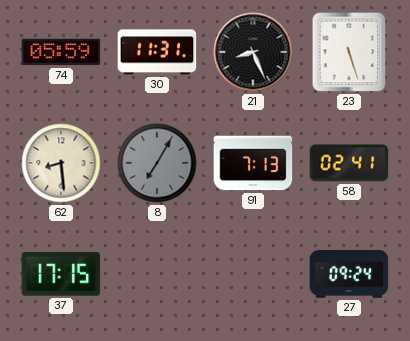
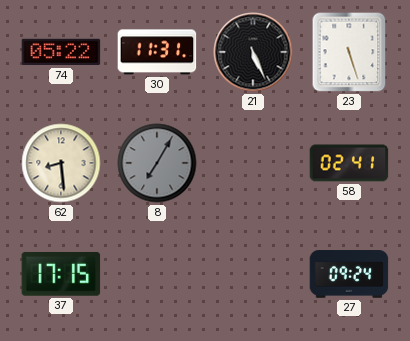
74: 05:59 -> 05:22
21: 8:26 -> 5:26
91: 7:13 -> none
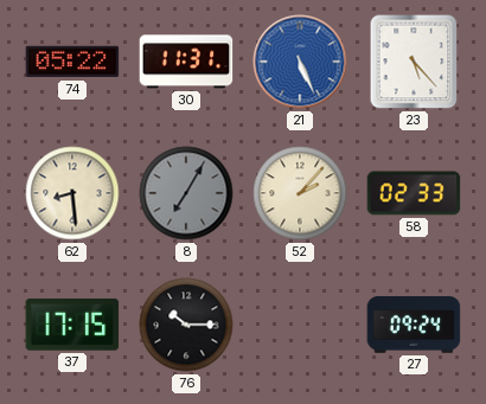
21 dial: black -> blue
23: 5:27 -> 5:23
52: none -> 2:07
58: 02:41 -> 02:33
76: none -> 10:15
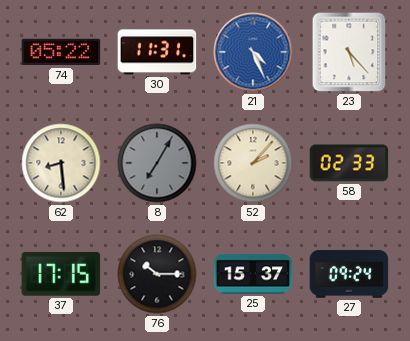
21: 5:26 -> 4:26
25: none -> 15:37
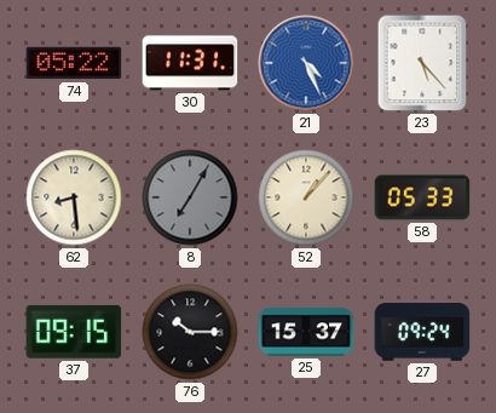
52: 2:07 -> 1:07
58: 02:33 -> 05:33
37: 17:15 -> 09:15
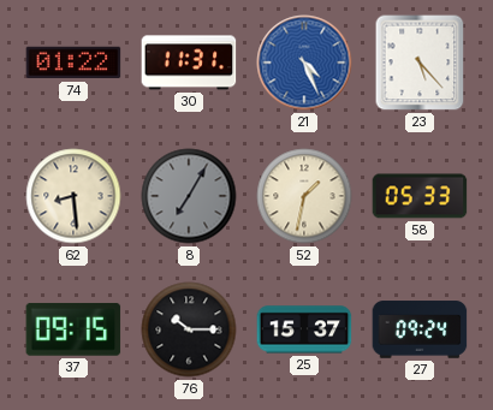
74: 05:22 -> 01:22
52: 1:07 -> 1:32
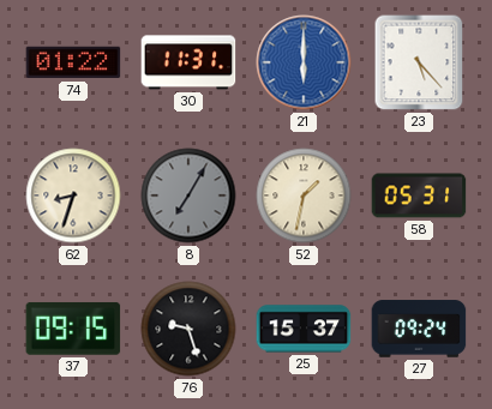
21: 4:26 -> 6:00
62: 8:29 -> 8:33
58: 05:33 -> 05:31
76: 10:15 -> 9:27
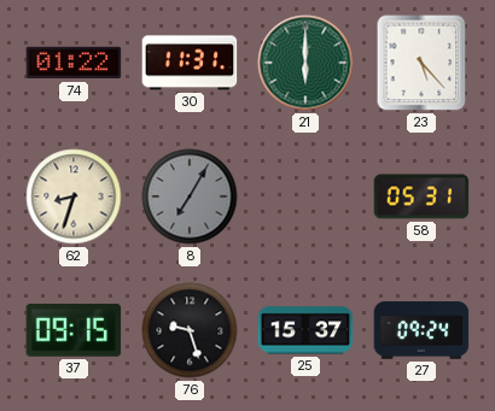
21 dial: blue -> green
52: 1:32 -> none
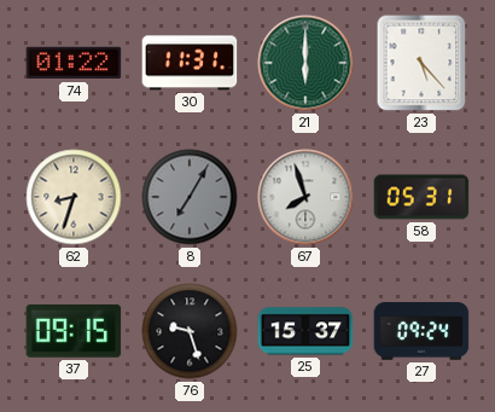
67: none -> 7:57
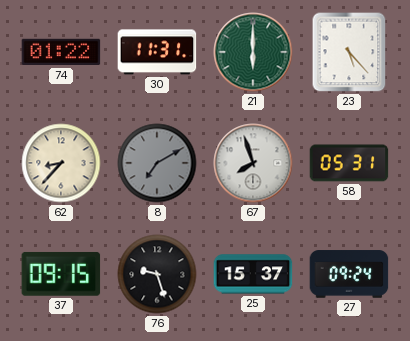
62: 8:33 -> 8:37
8: 7:05 -> 7:10
